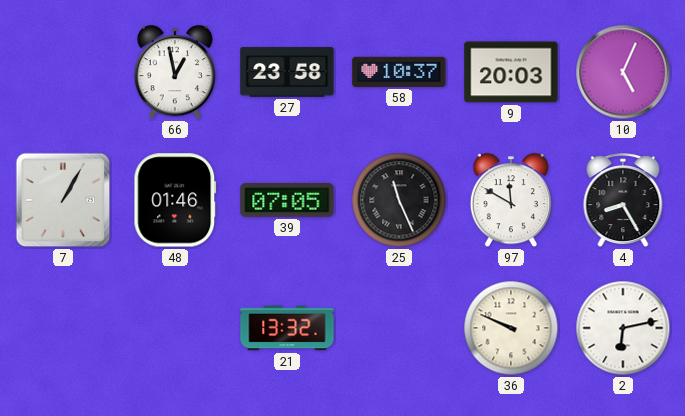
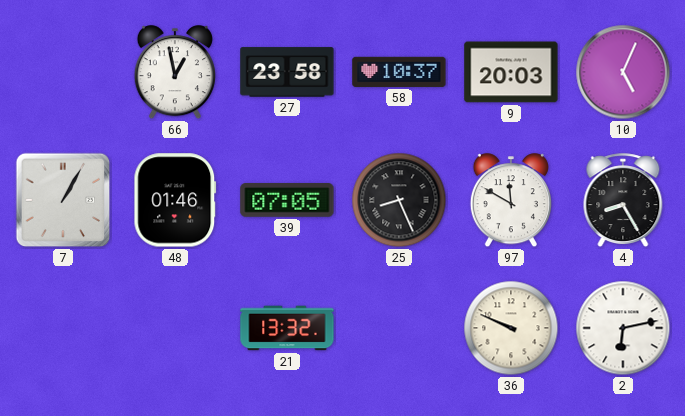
25: 11:26 -> 8:26
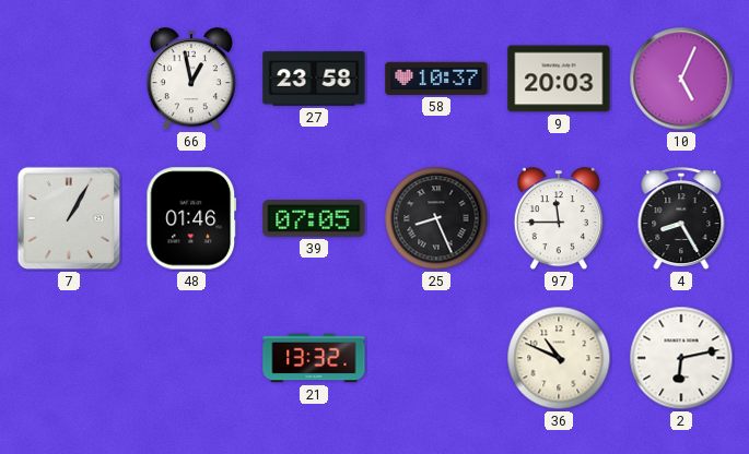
97: 11:50 -> 11:45
36: 9:49 -> 10:49
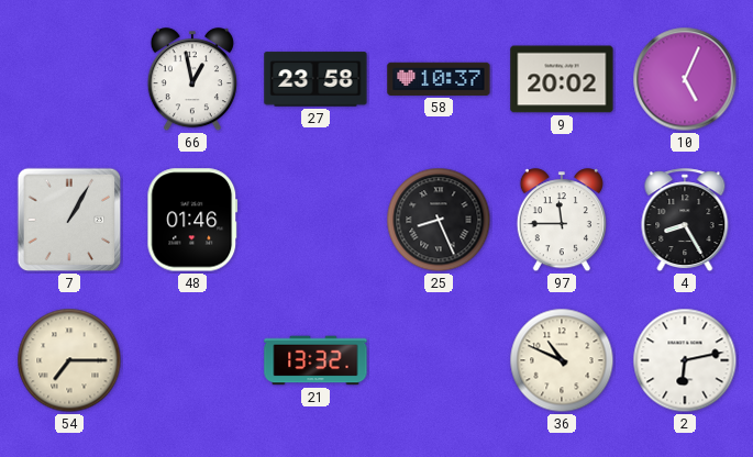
9: 20:03 -> 20:02
39: 07:05 -> none
54: none -> 7:15
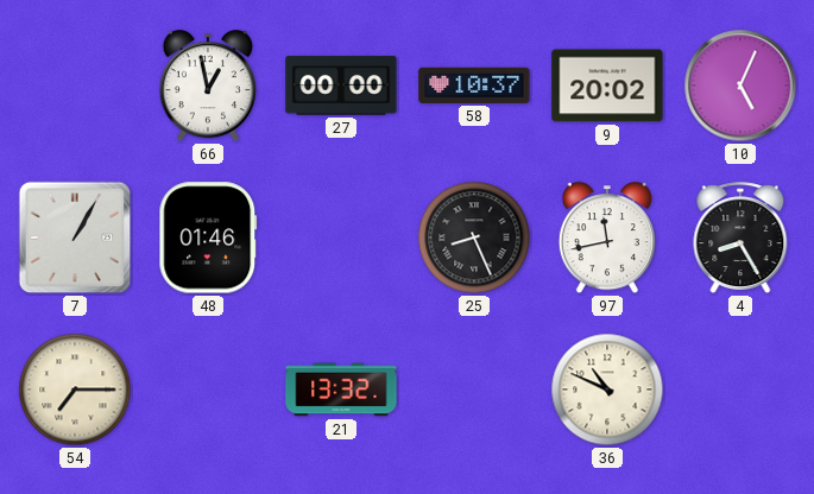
27: 23:58 -> 00:00
97: 11:45 -> 11:43
2: 6:13 -> none
